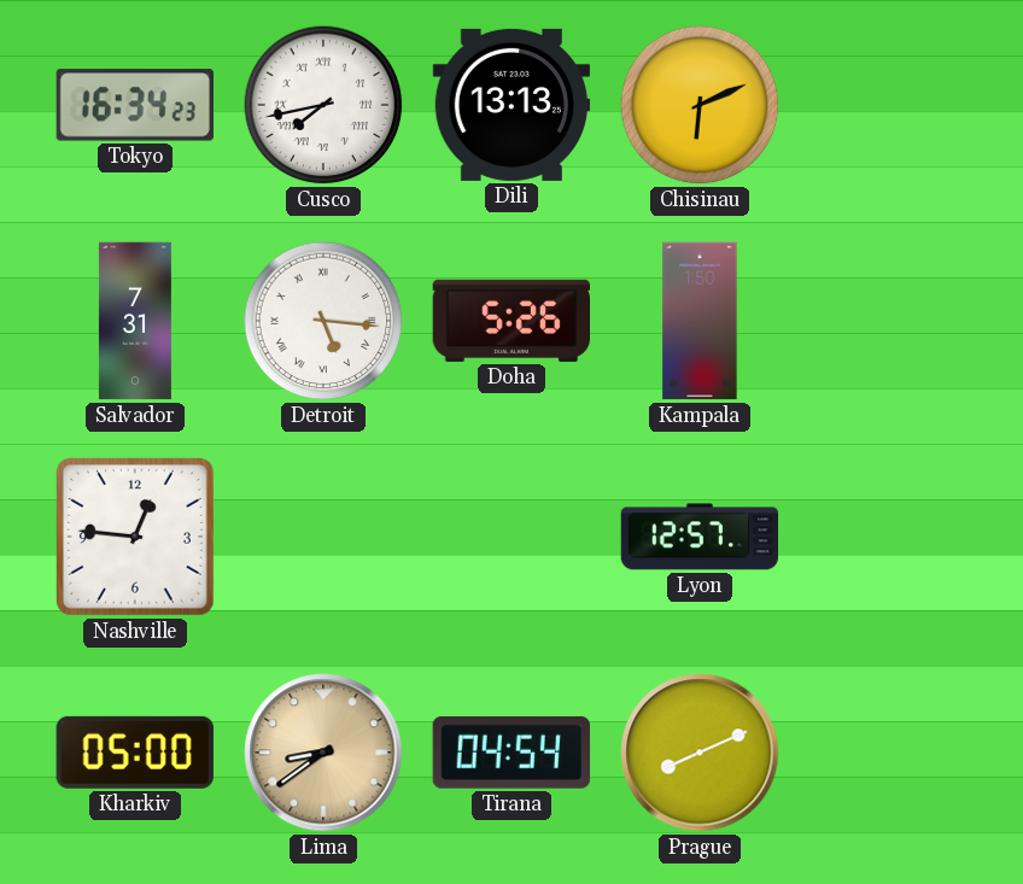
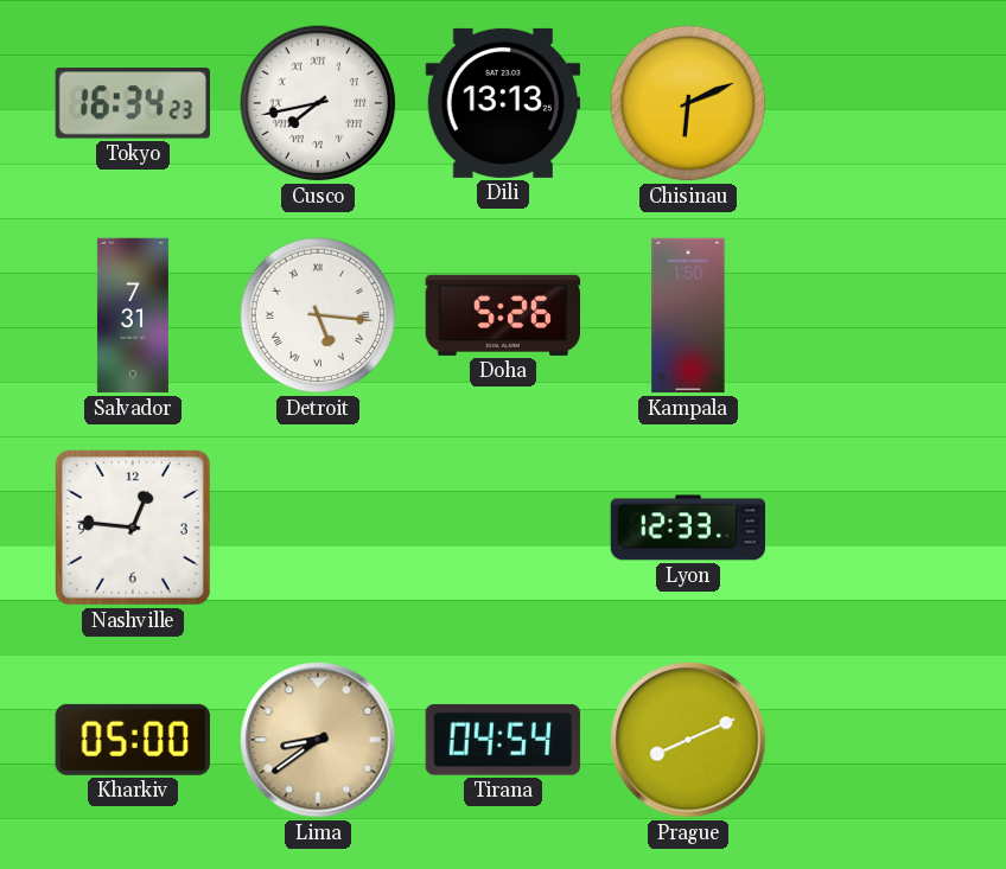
Lyon: 12:57 -> 12:33
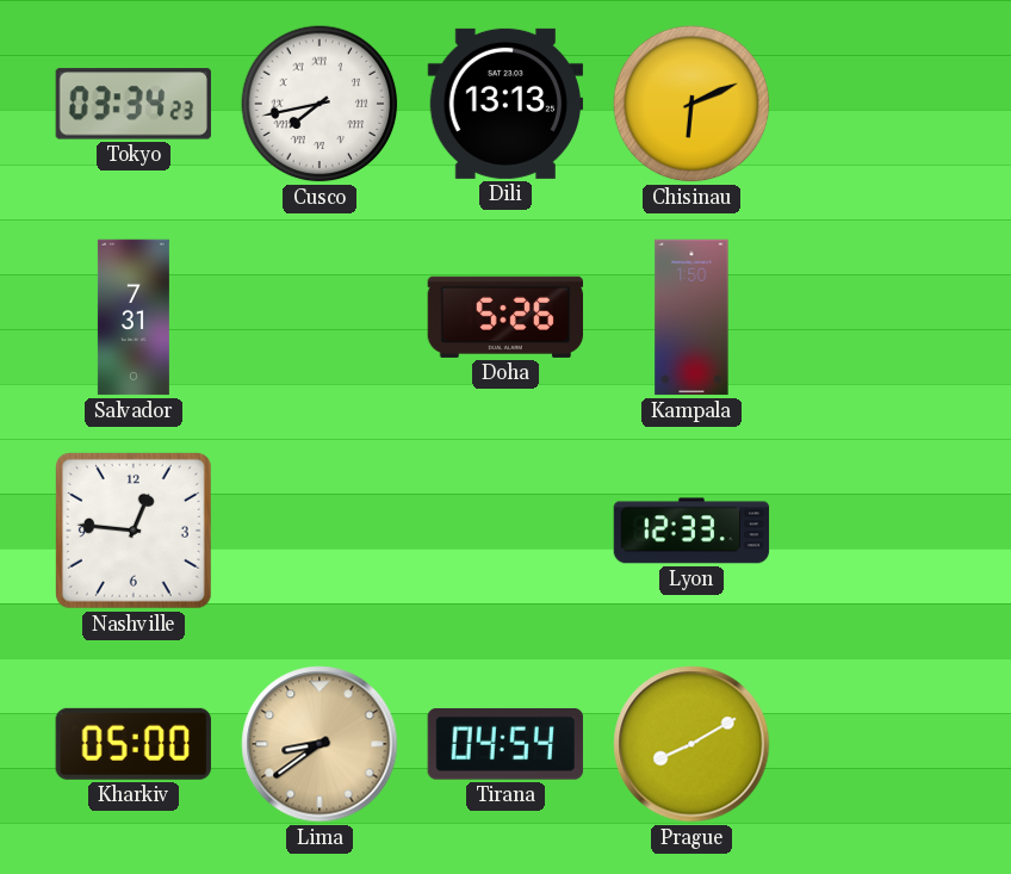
Tokyo: 16:34 -> 03:34
Detroit: 5:16 -> none
Prague: 8:11 -> 8:10
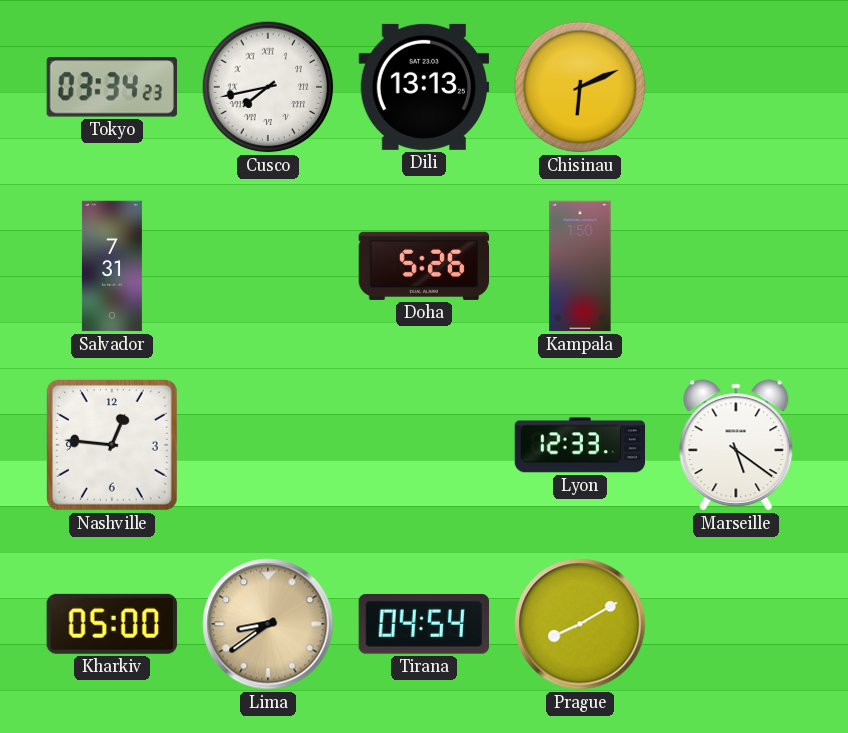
Marseille: none -> 5:21
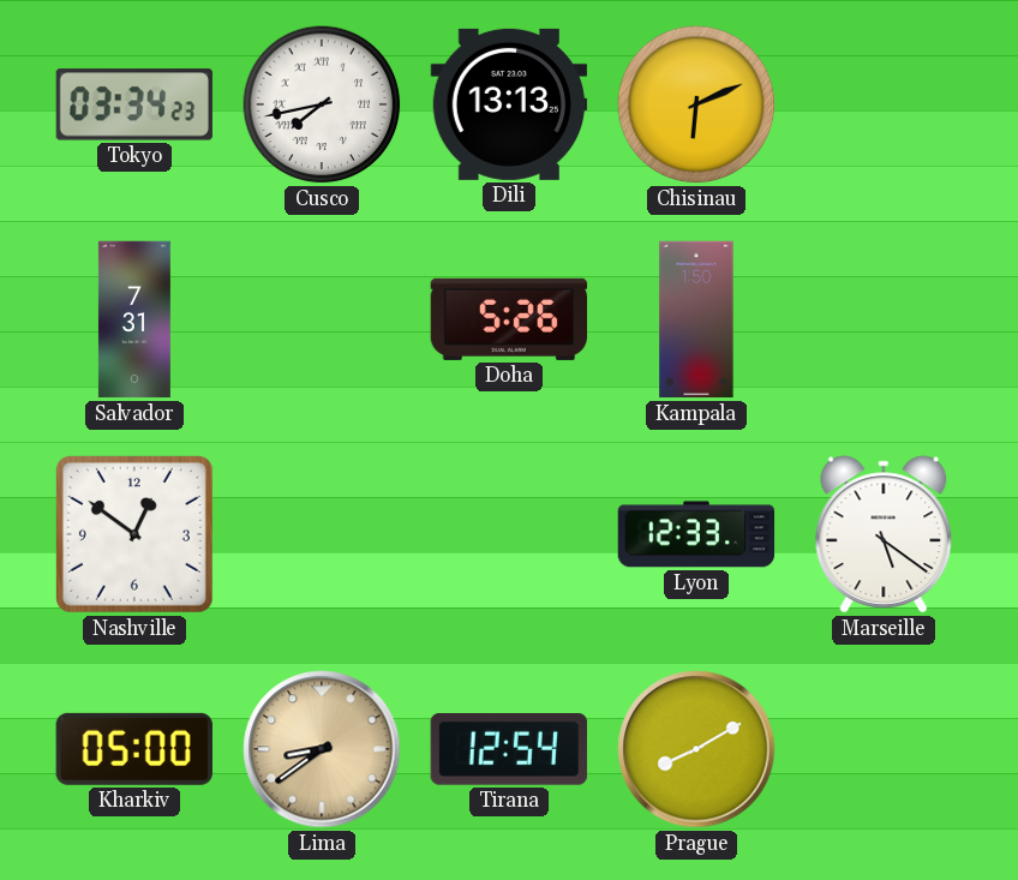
Nashville: 12:46 -> 12:51
Tirana: 04:54 -> 12:54
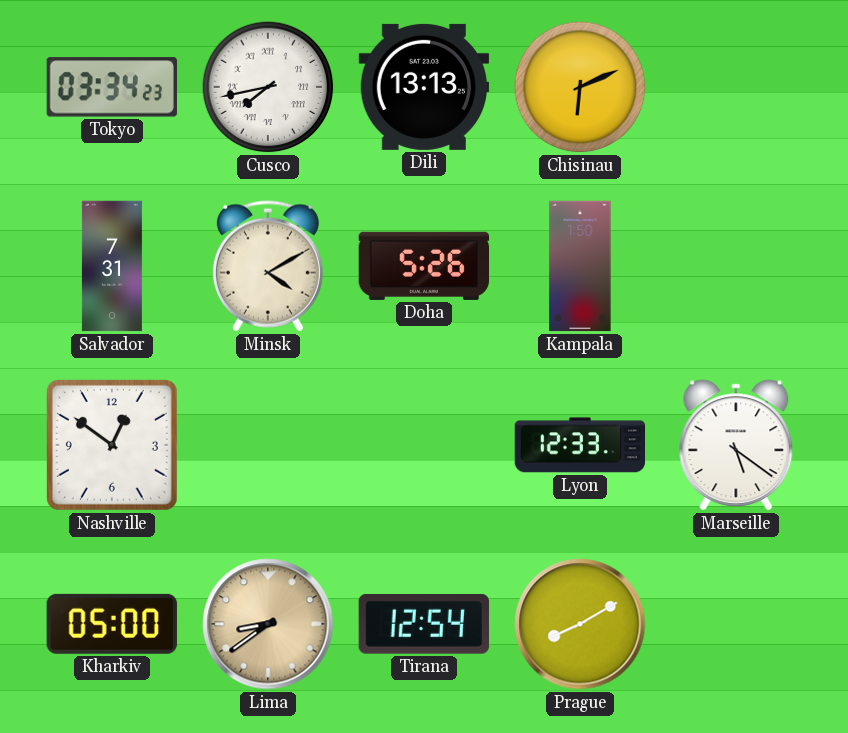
Minsk: none -> 4:10
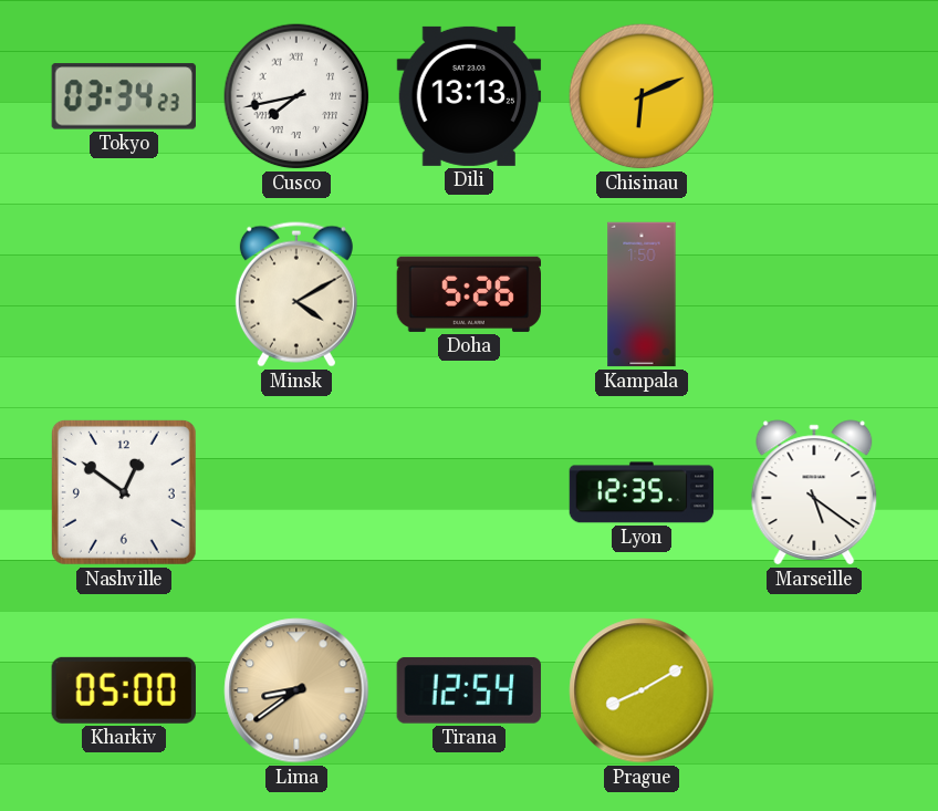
Salvador: 7:31 -> none
Lyon: 12:33 -> 12:35
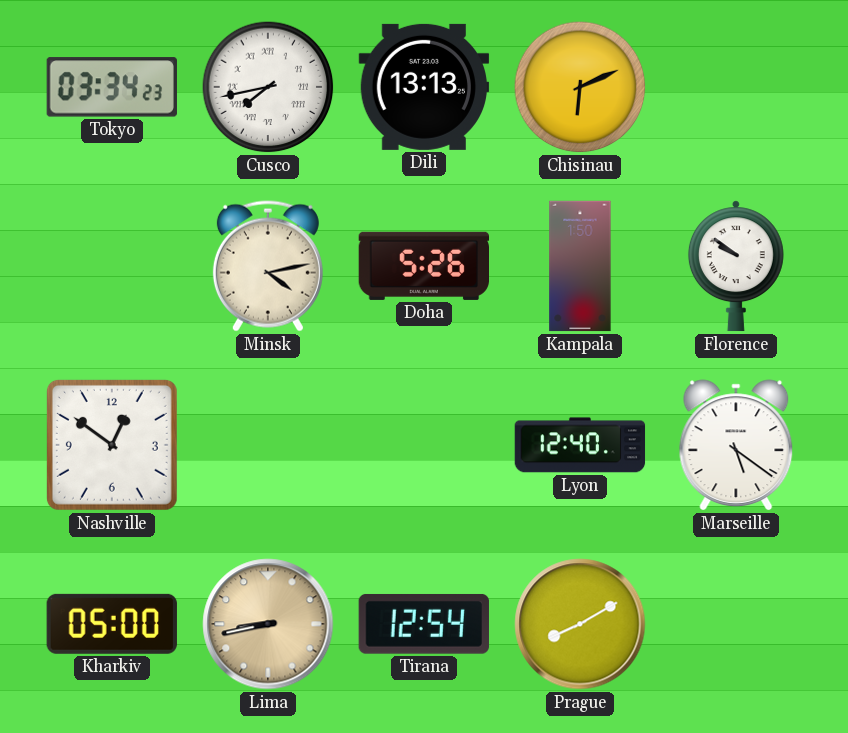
Minsk: 4:10 -> 4:13
Florence: none -> 9:51
Lyon: 12:35 -> 12:40
Lima: 8:39 -> 8:43
